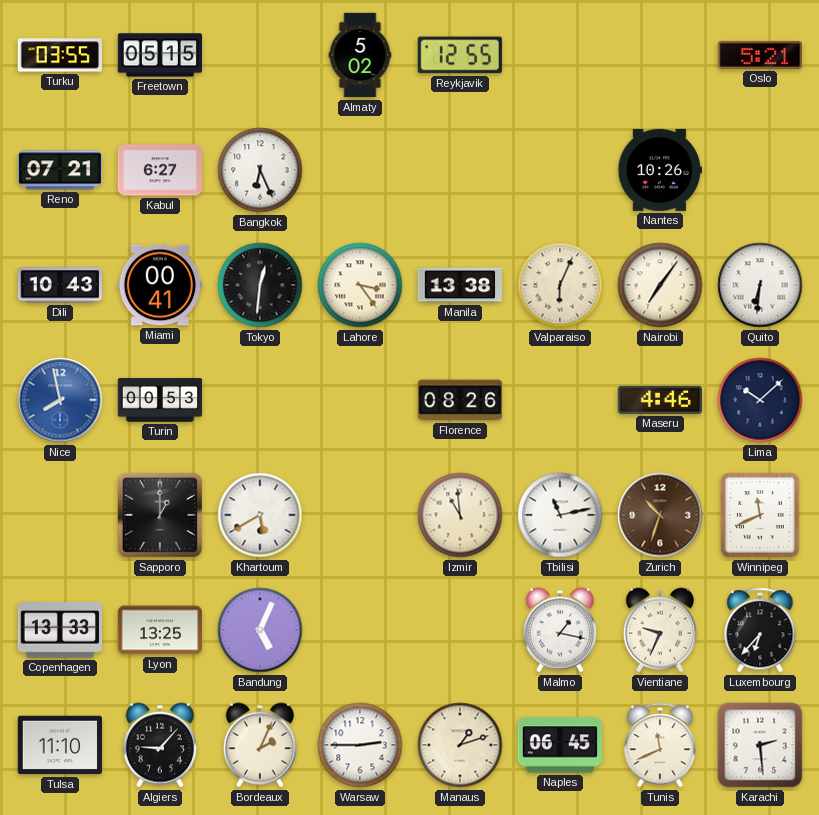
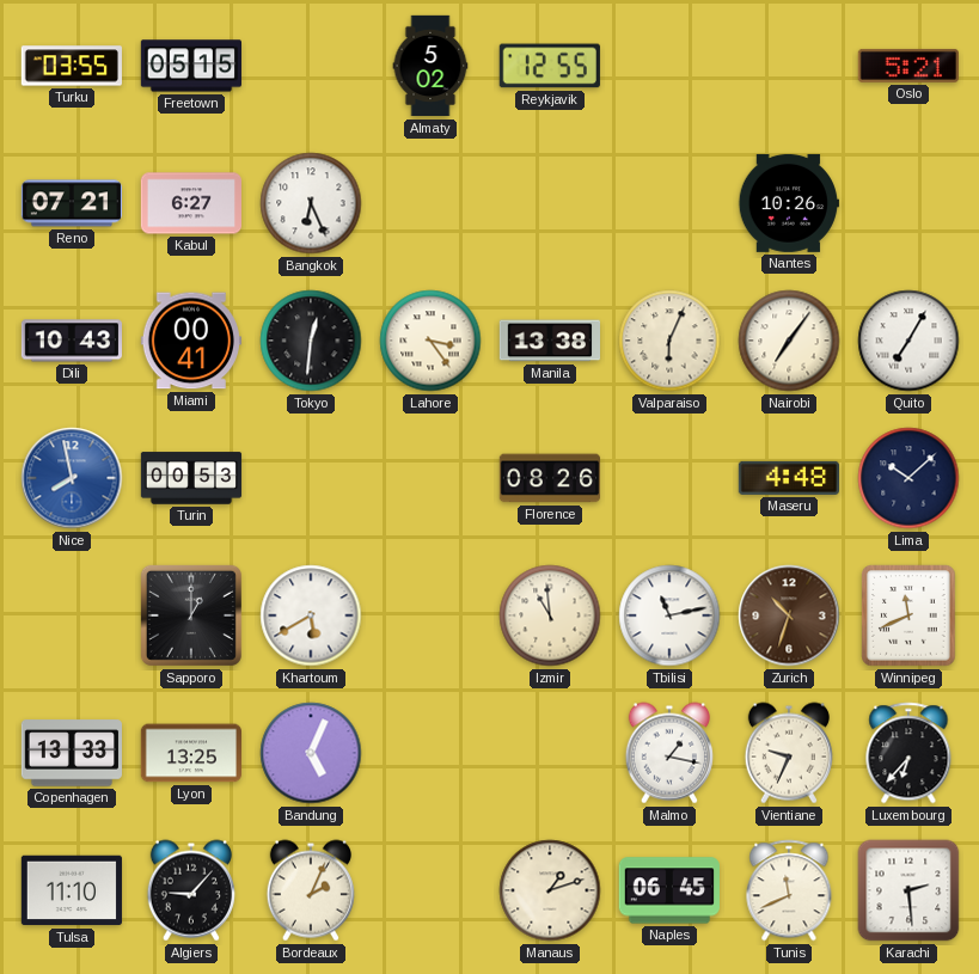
Quito: 6:31 -> 7:05
Maseru: 4:46 -> 4:48
Warsaw: 2:45 -> none
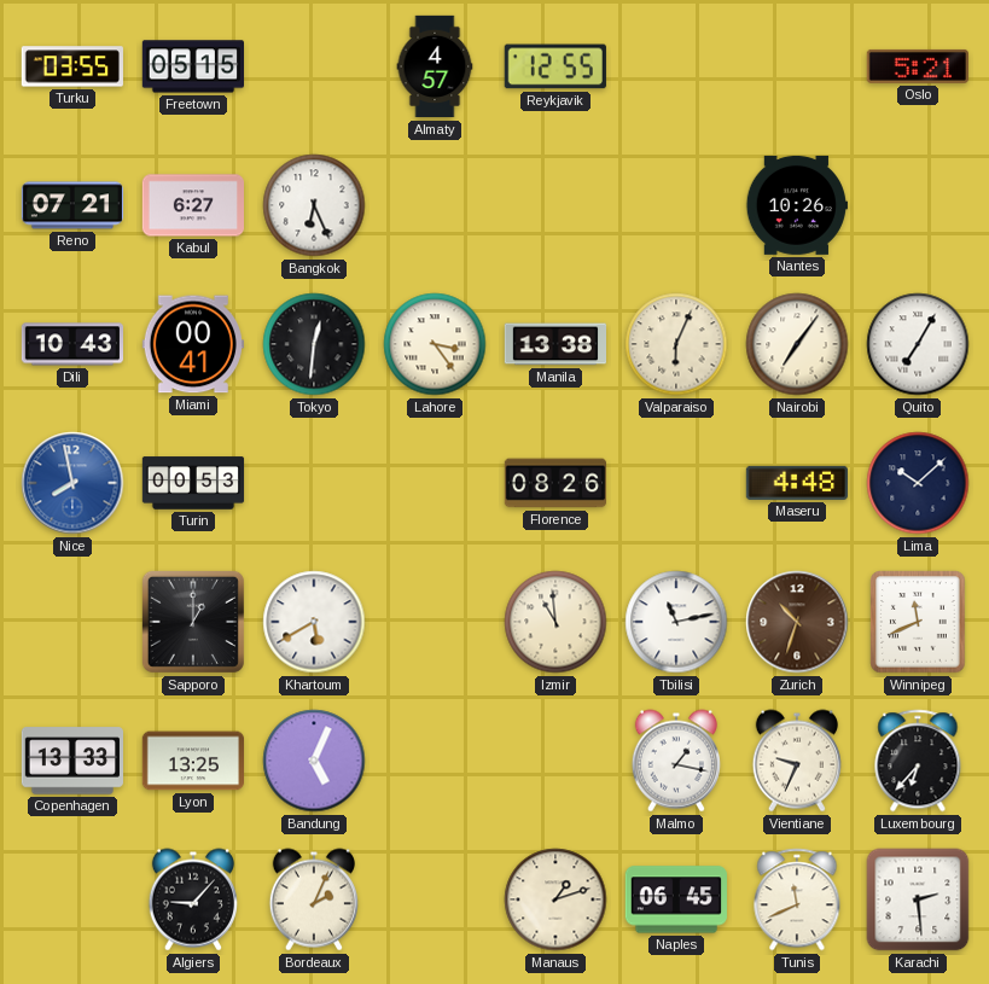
Almaty: 5:02 -> 4:57
Tulsa: 11:10 -> none
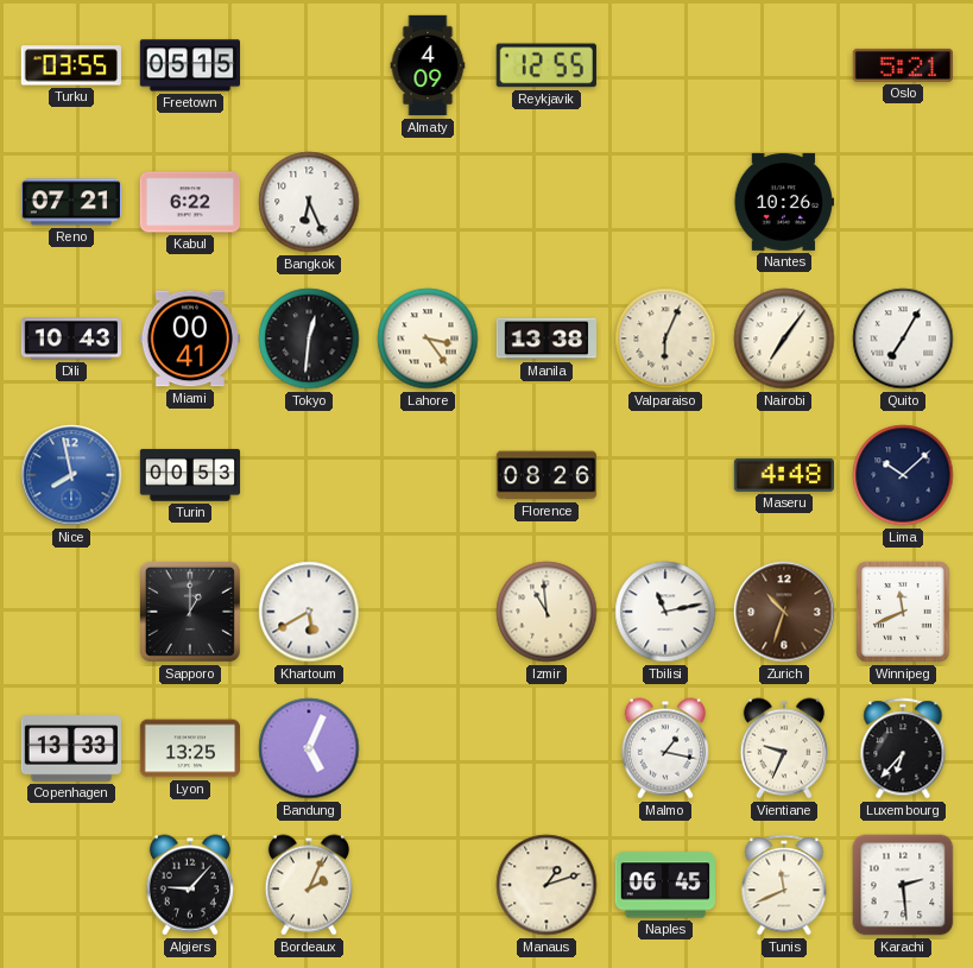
Almaty: 4:57 -> 4:09
Kabul: 6:27 -> 6:22
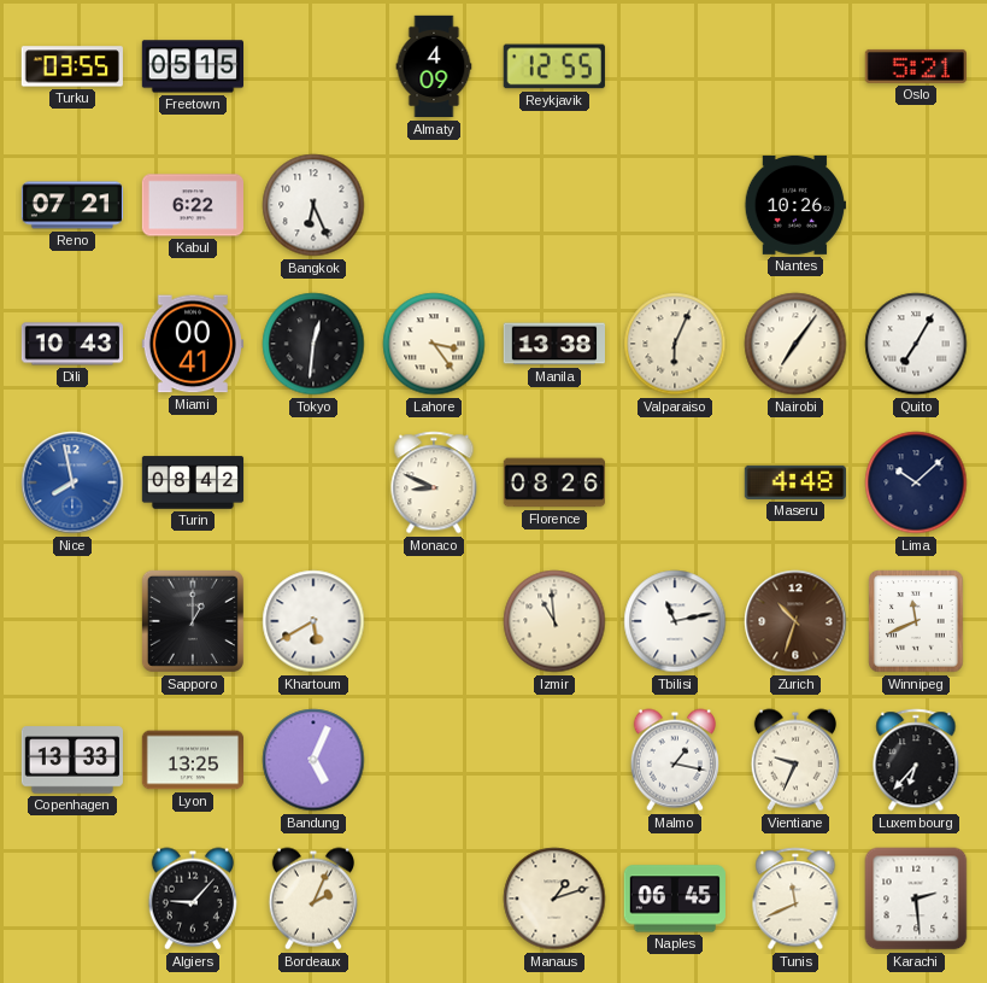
Turin: 00:53 -> 08:42
Monaco: none -> 8:49
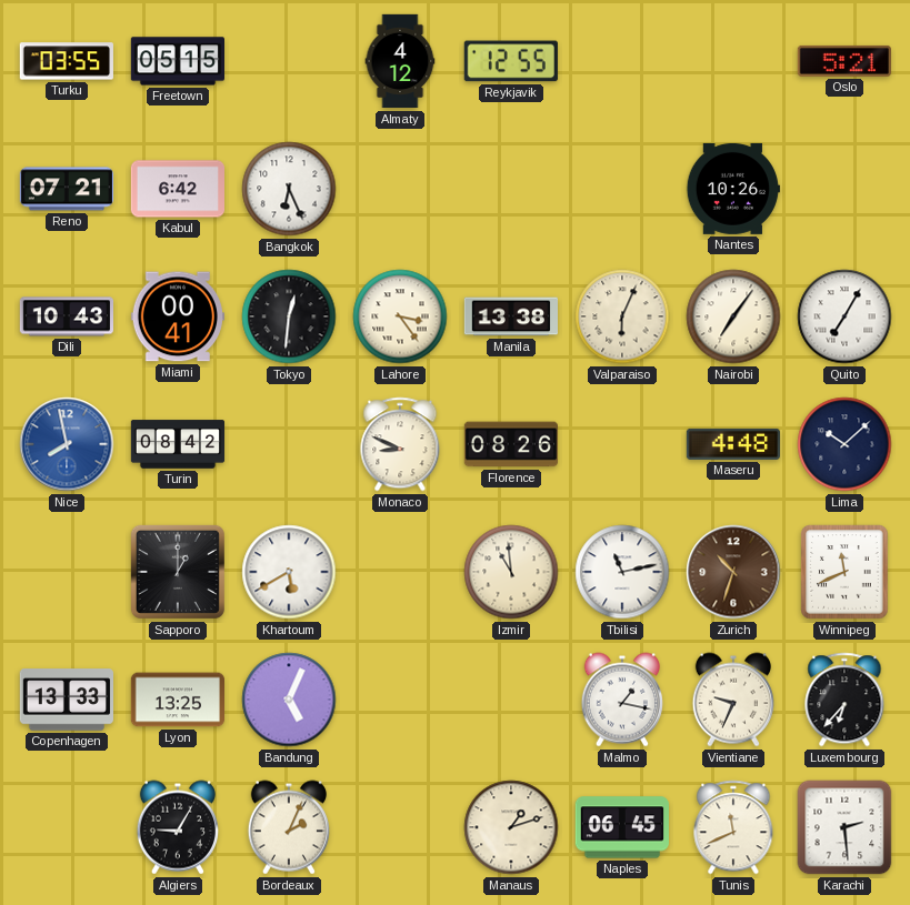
Almaty: 4:09 -> 4:12
Kabul: 6:22 -> 6:42
Algiers: 9:07 -> 9:05
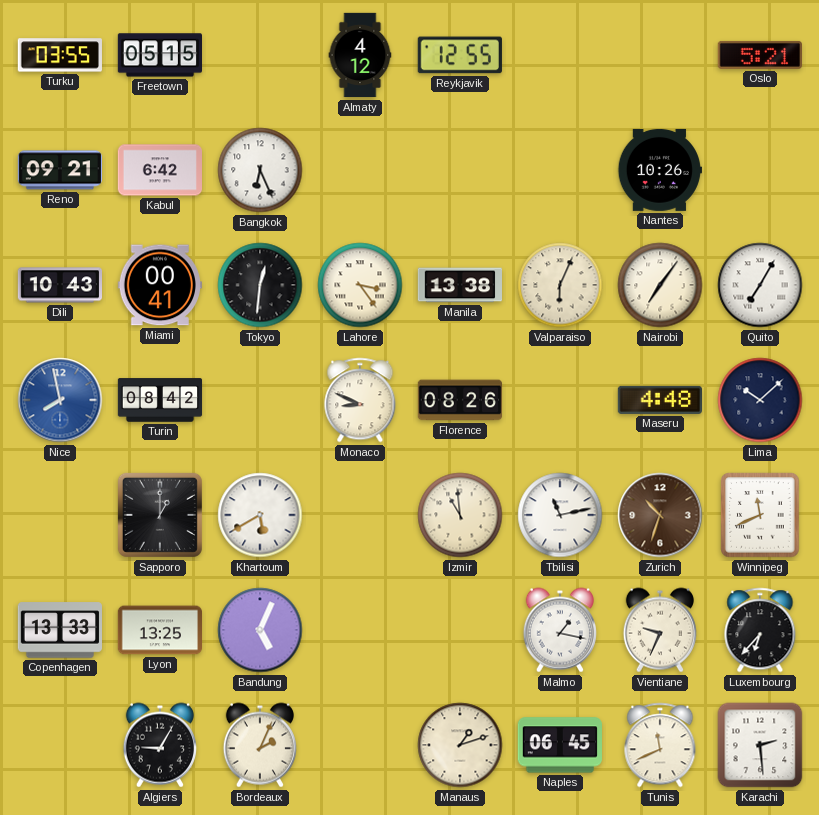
Reno: 07:21 -> 09:21
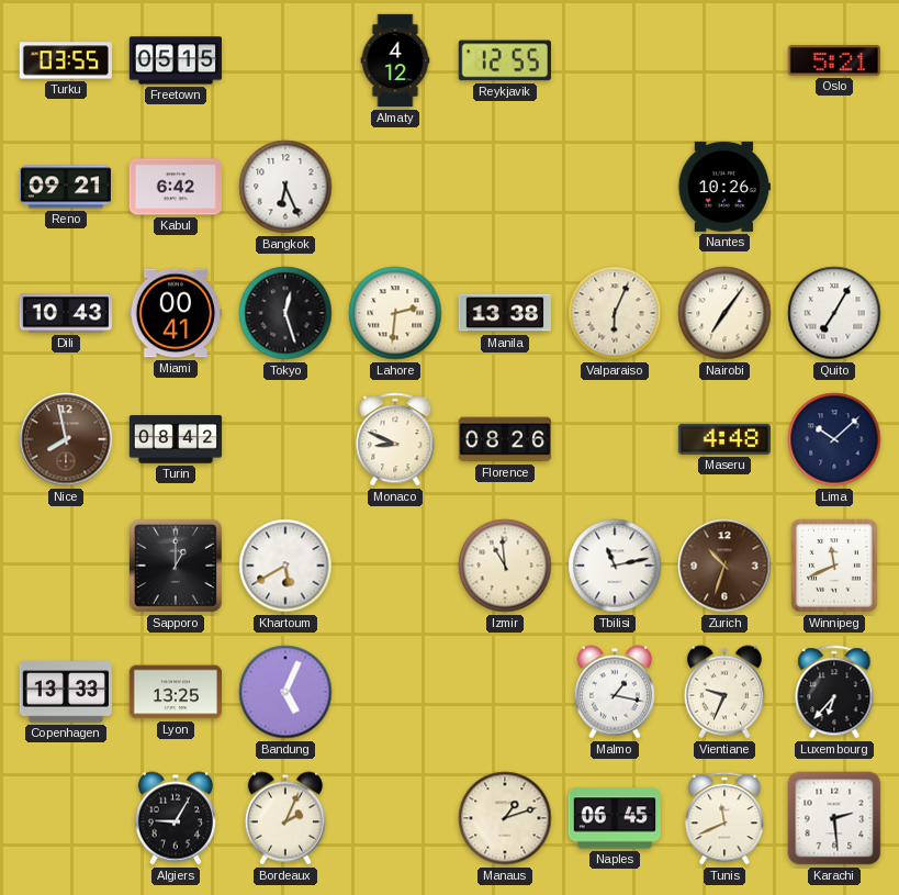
Tokyo: 12:31 -> 12:27
Lahore: 3:24 -> 2:31
Nice dial: blue -> brown
